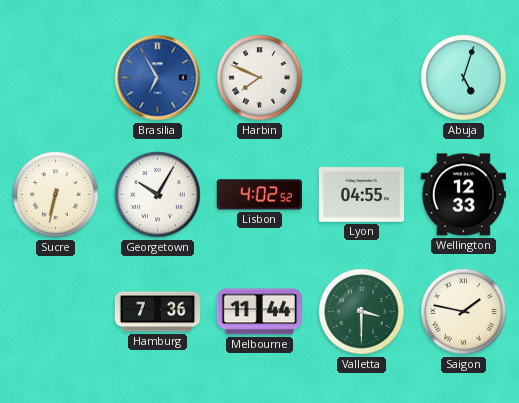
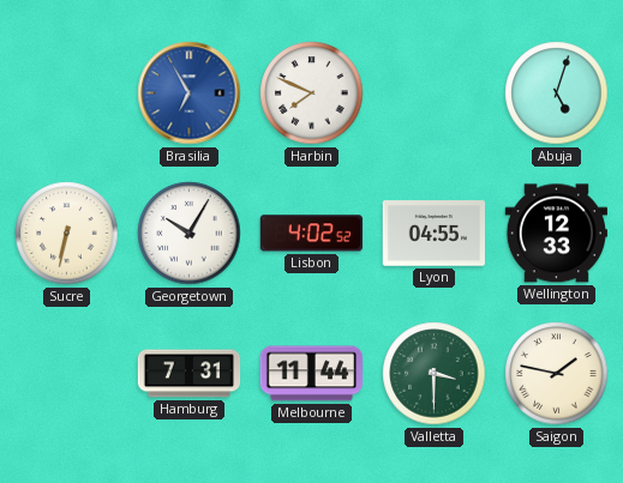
Hamburg: 7:36 -> 7:31
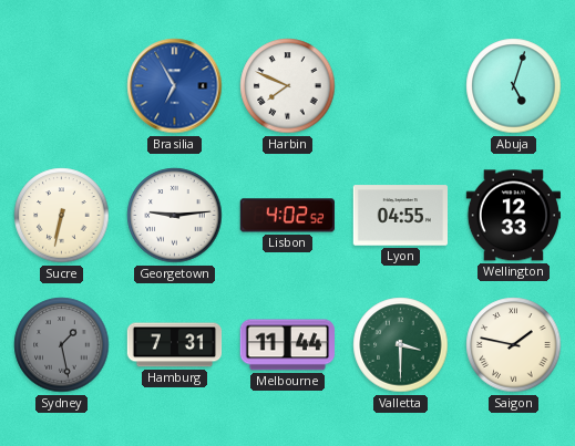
Georgetown: 10:05 -> 9:14
Sydney: none -> 1:28
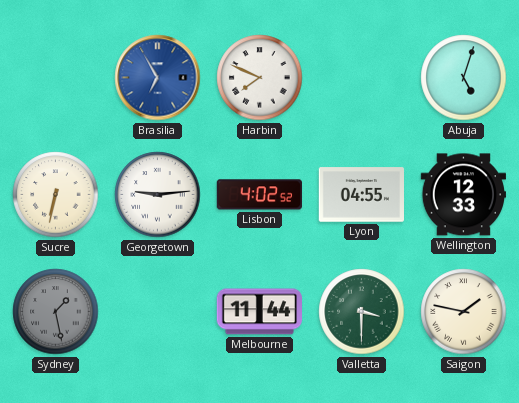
Hamburg: 7:31 -> none
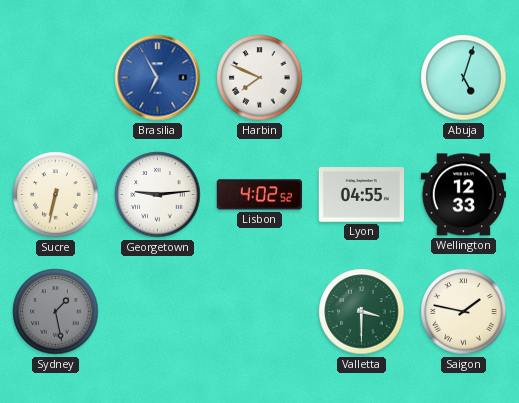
Melbourne: 11:44 -> none
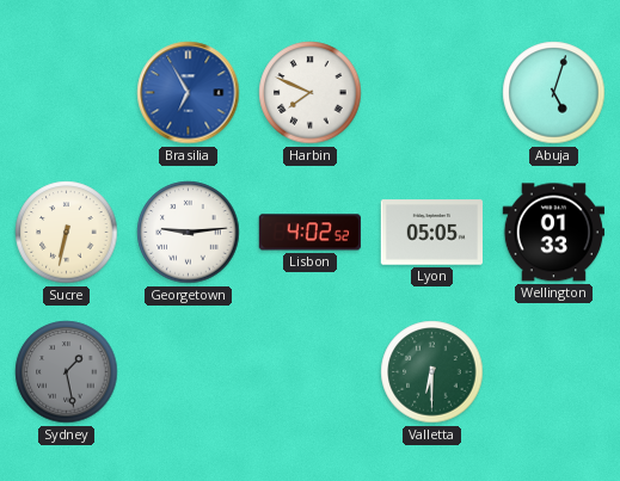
Lyon: 04:55 -> 05:05
Wellington: 12:33 -> 01:33
Valletta: 3:30 -> 6:30
Saigon: 1:47 -> none
